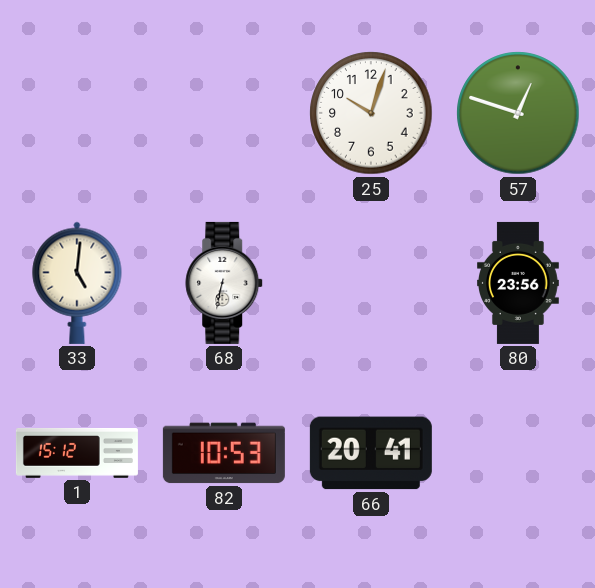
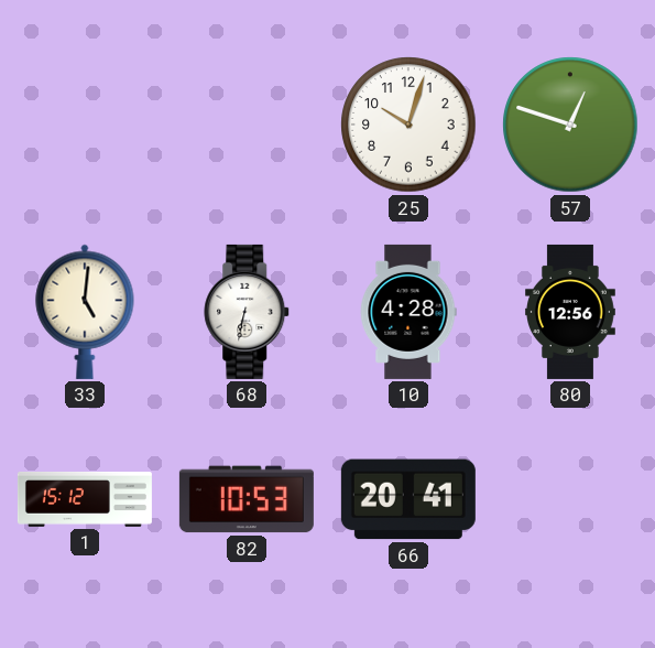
10: none -> 4:28
80: 23:56 -> 12:56
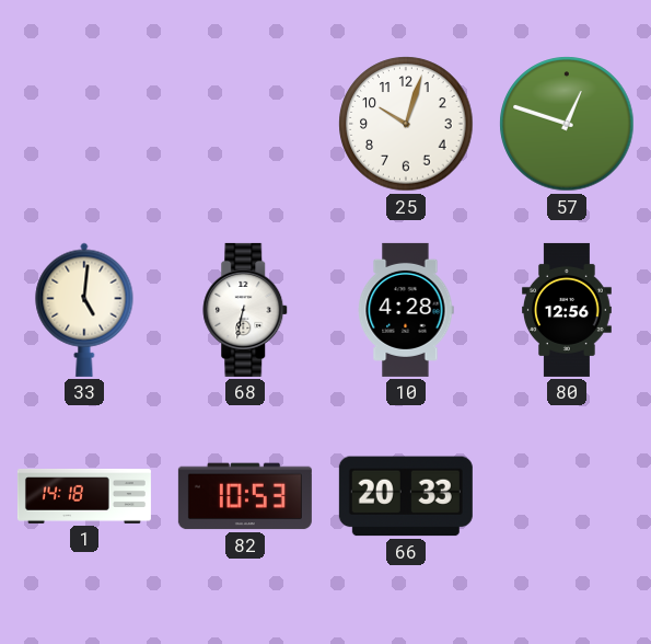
1: 15:12 -> 14:18
66: 20:41 -> 20:33
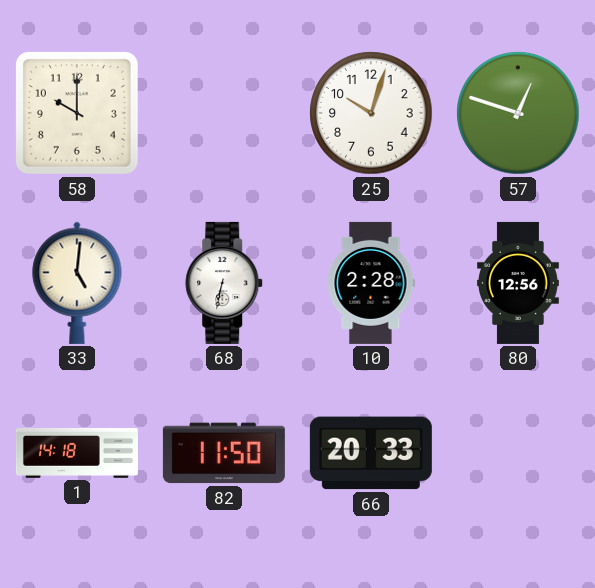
58: none -> 10:00
10: 4:28 -> 2:28
82: 10:53 -> 11:50
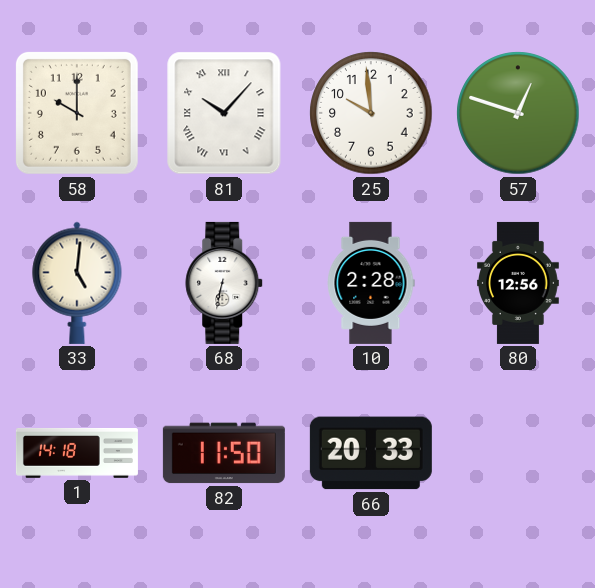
81: none -> 10:07
25: 10:03 -> 9:59
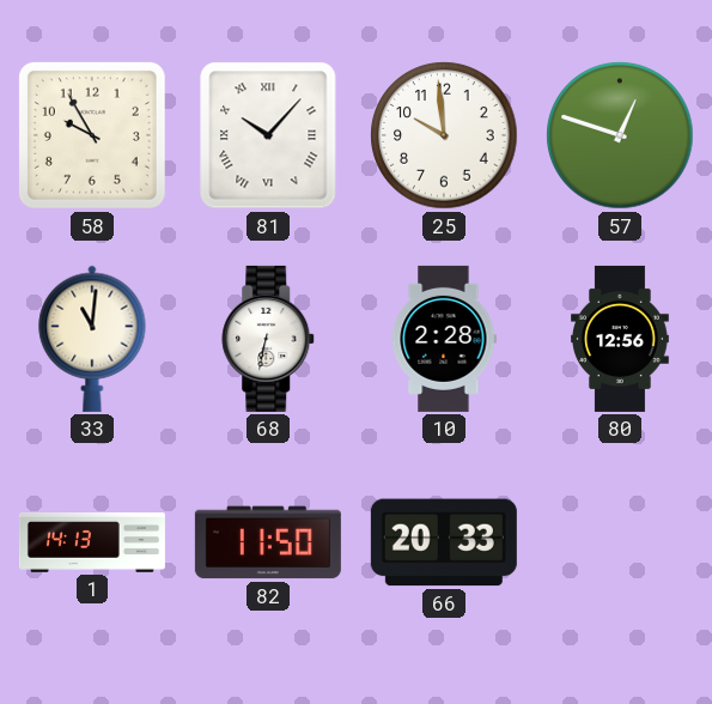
58: 10:00 -> 9:55
33: 5:01 -> 11:01
1: 14:18 -> 14:13
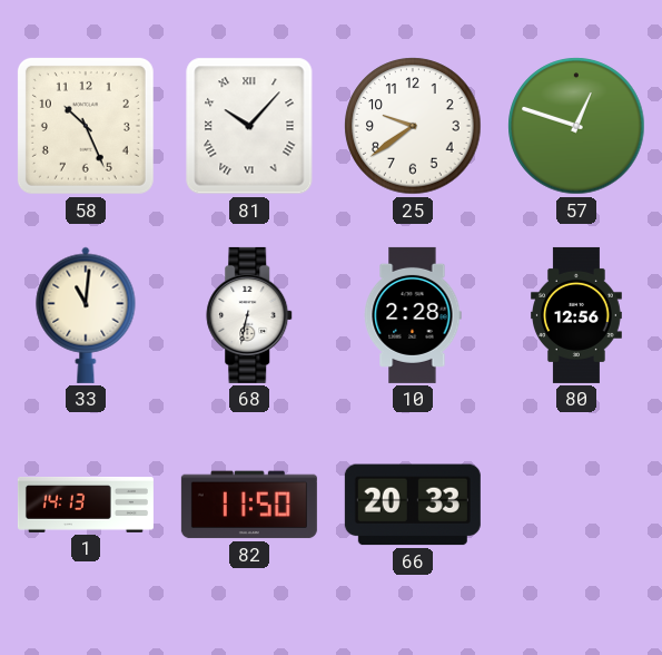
58: 9:55 -> 10:26
25: 9:59 -> 9:39
